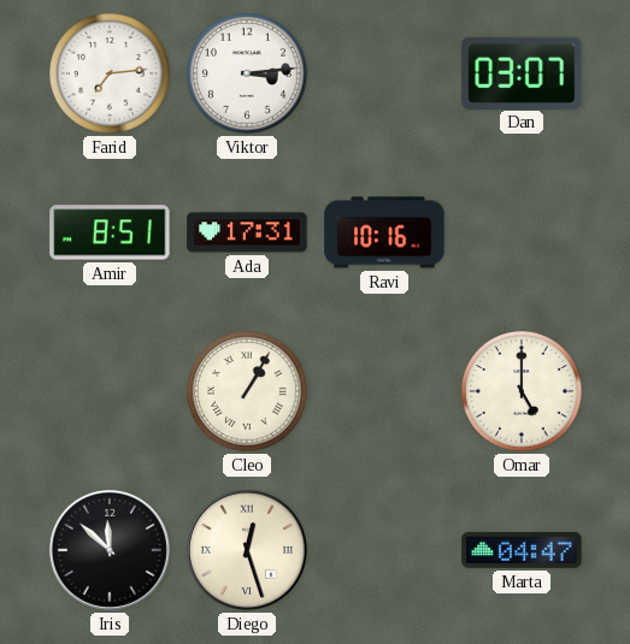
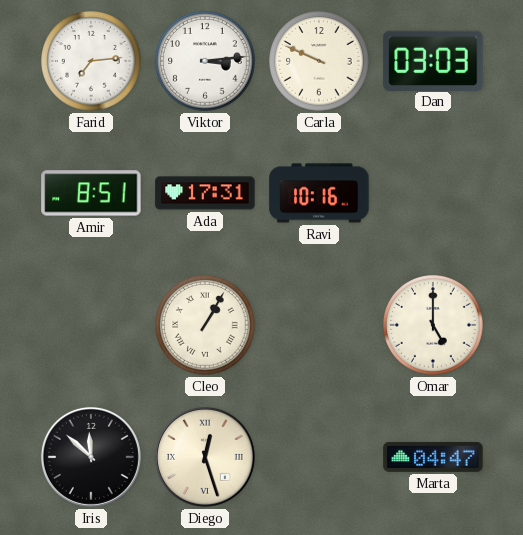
Carla: none -> 9:49
Dan: 03:07 -> 03:03
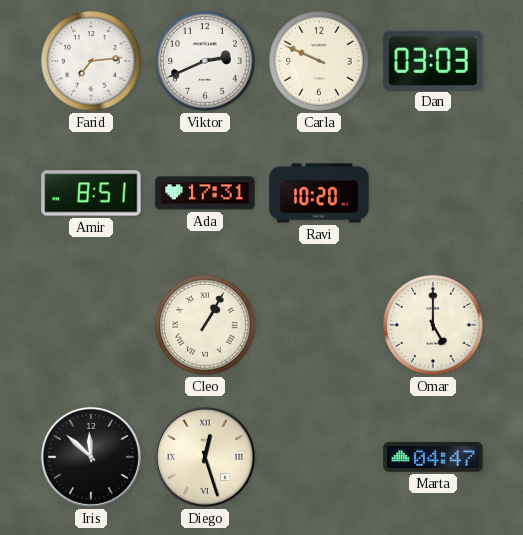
Viktor: 3:14 -> 2:41
Ravi: 10:16 -> 10:20
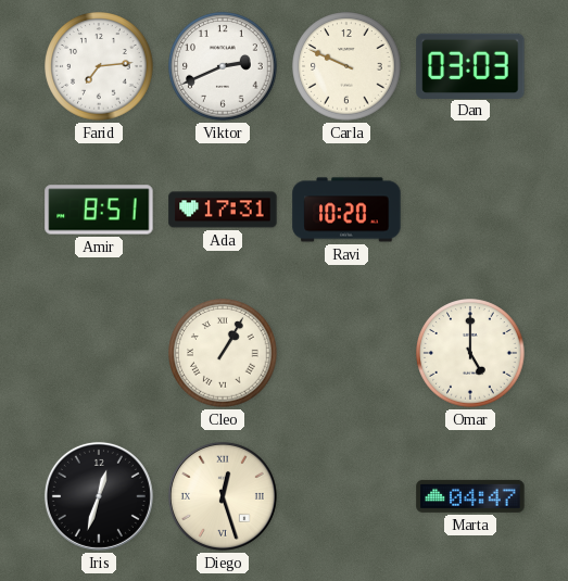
Iris: 11:52 -> 12:33
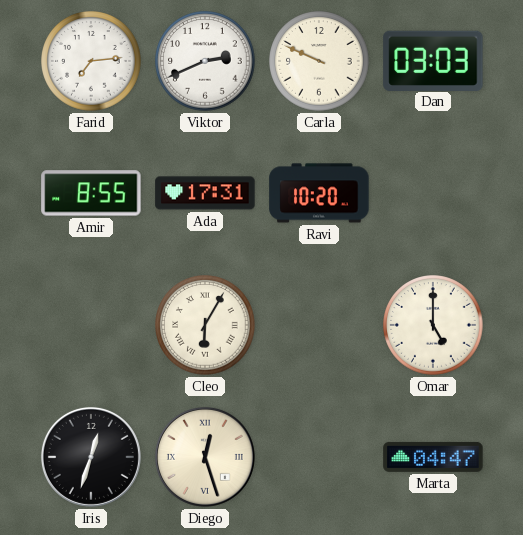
Amir: 8:51 -> 8:55
Cleo: 1:05 -> 6:05
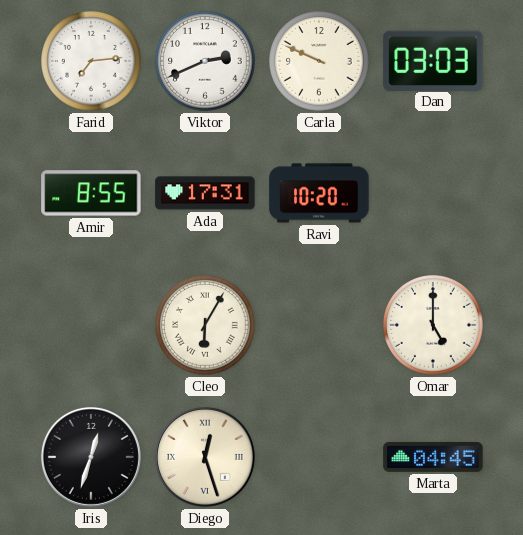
Marta: 04:47 -> 04:45
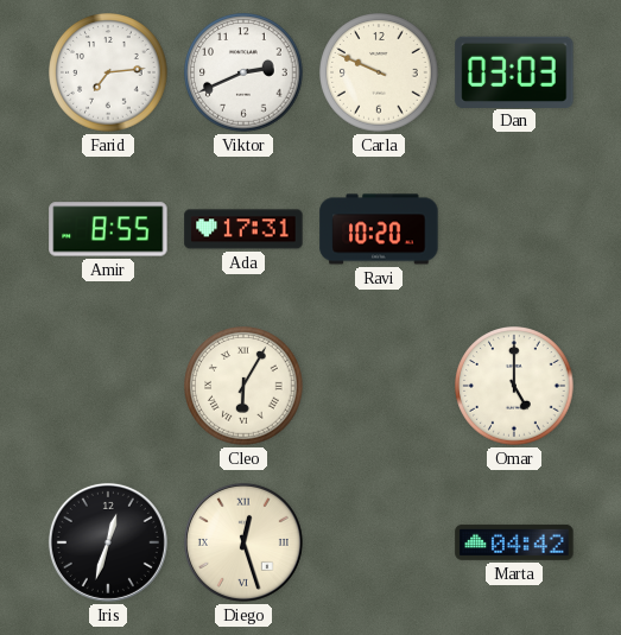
Marta: 04:45 -> 04:42
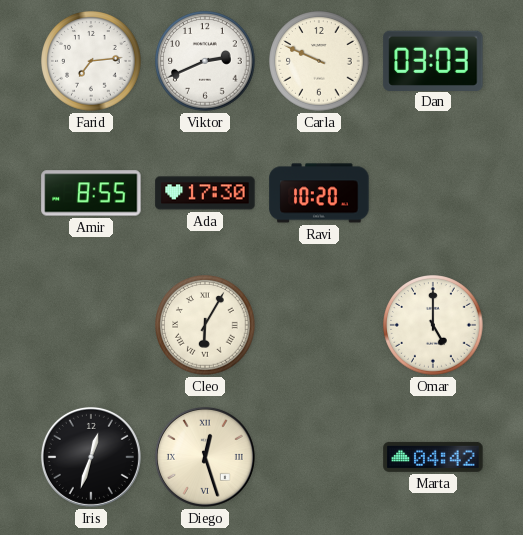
Ada: 17:31 -> 17:30
